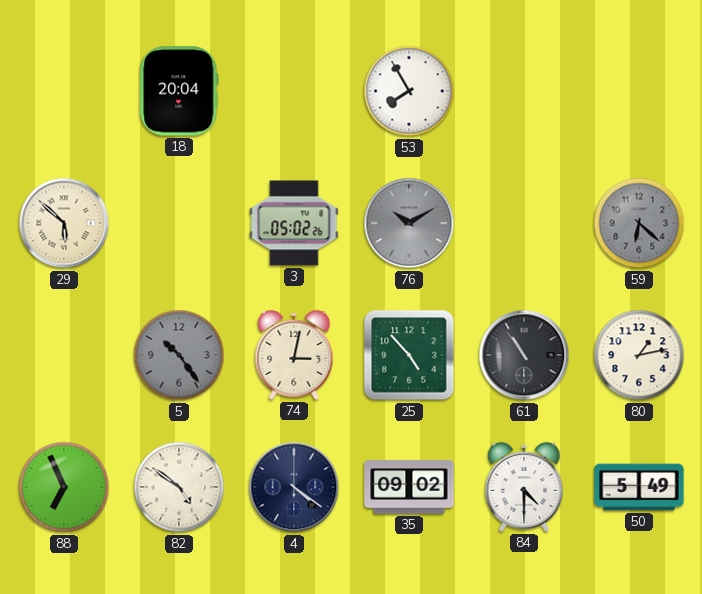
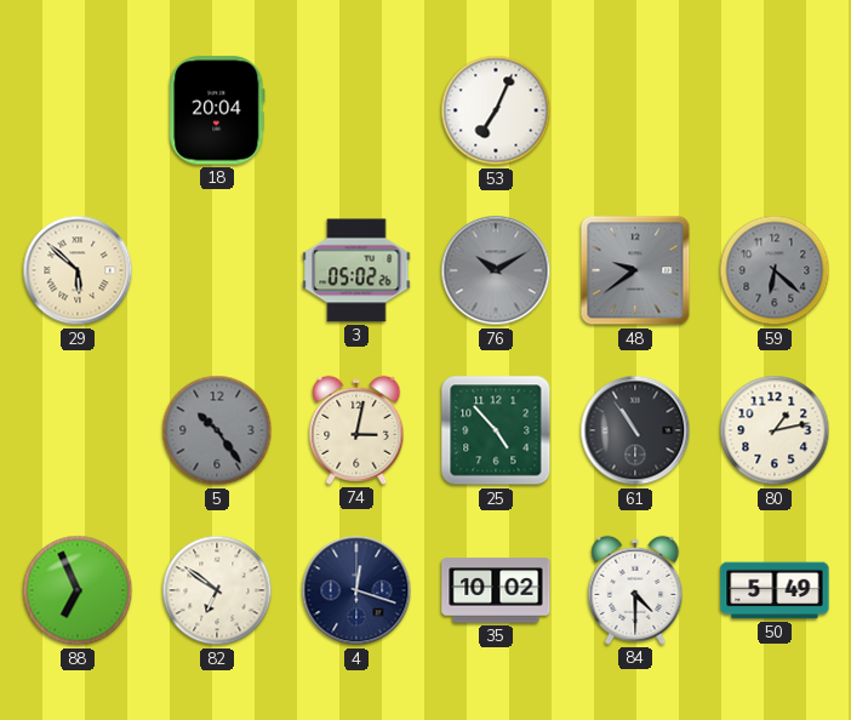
53: 7:55 -> 7:04
48: none -> 9:39
82: 4:51 -> 6:51
4: 4:21 -> 12:18
35: 09:02 -> 10:02
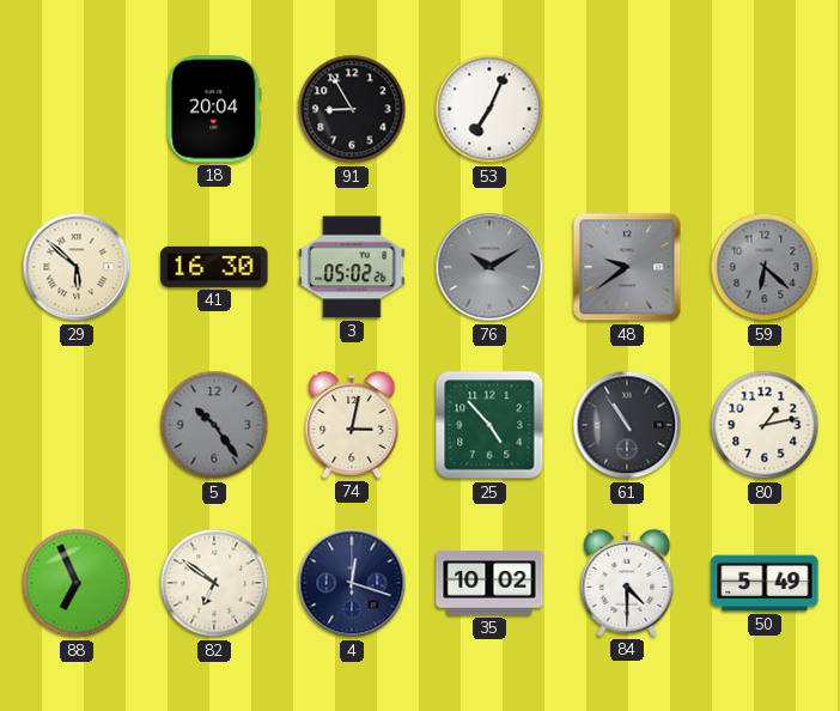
91: none -> 8:55
41: none -> 16:30
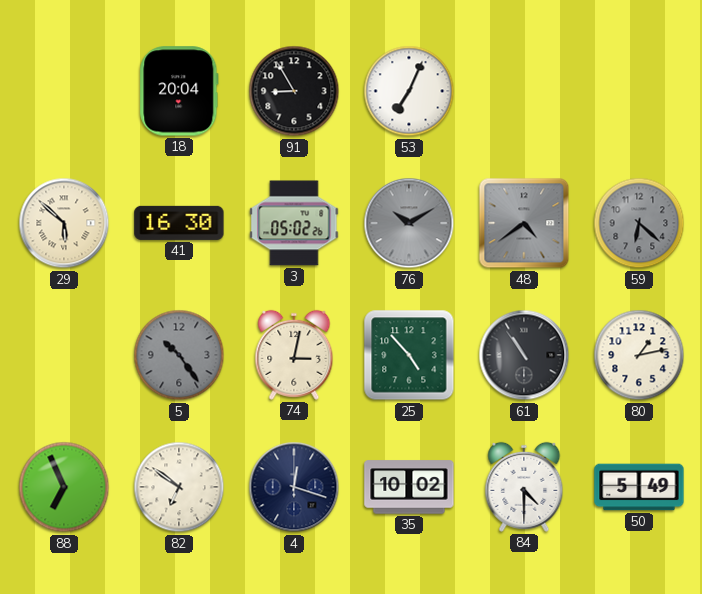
48: 9:39 -> 4:39
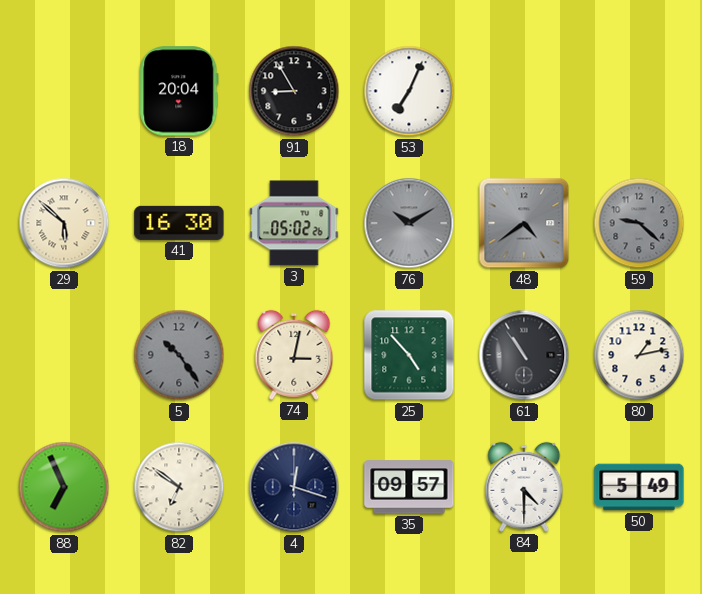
59: 6:22 -> 9:22
35: 10:02 -> 09:57
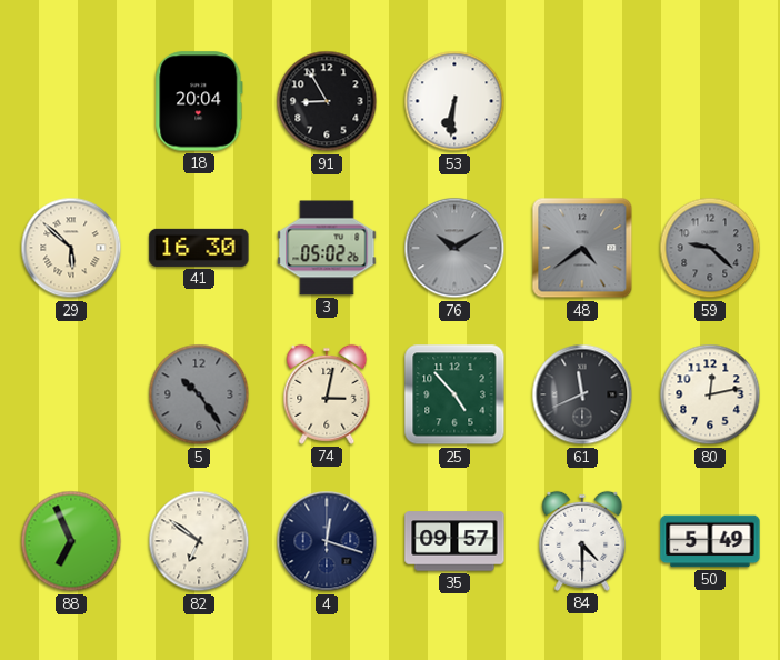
53: 7:04 -> 6:31
61: 10:54 -> 11:41
80: 1:13 -> 12:13
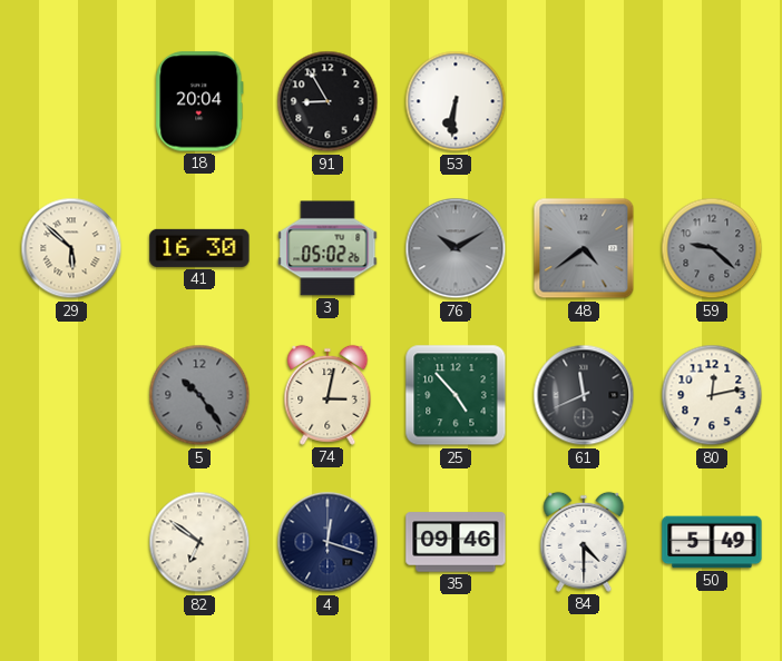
88: 6:56 -> none
35: 09:57 -> 09:46
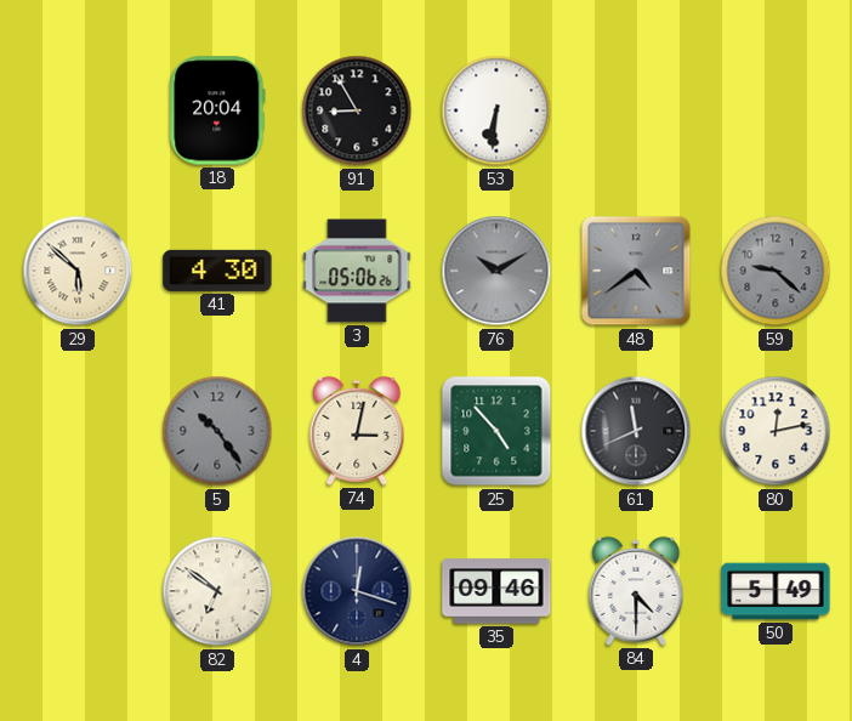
41: 16:30 -> 4:30
3: 05:02 -> 05:06
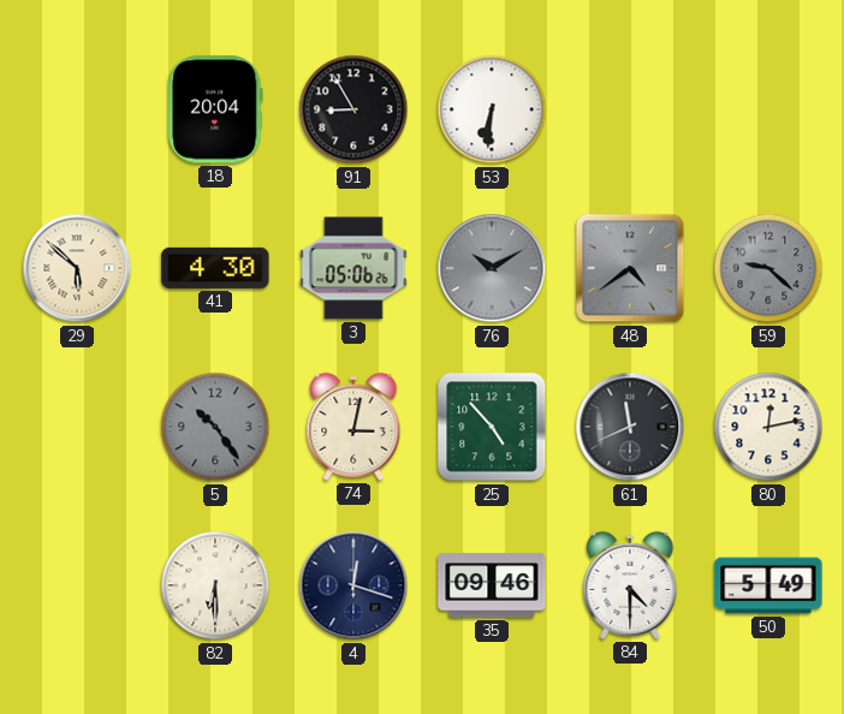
82: 6:51 -> 6:30
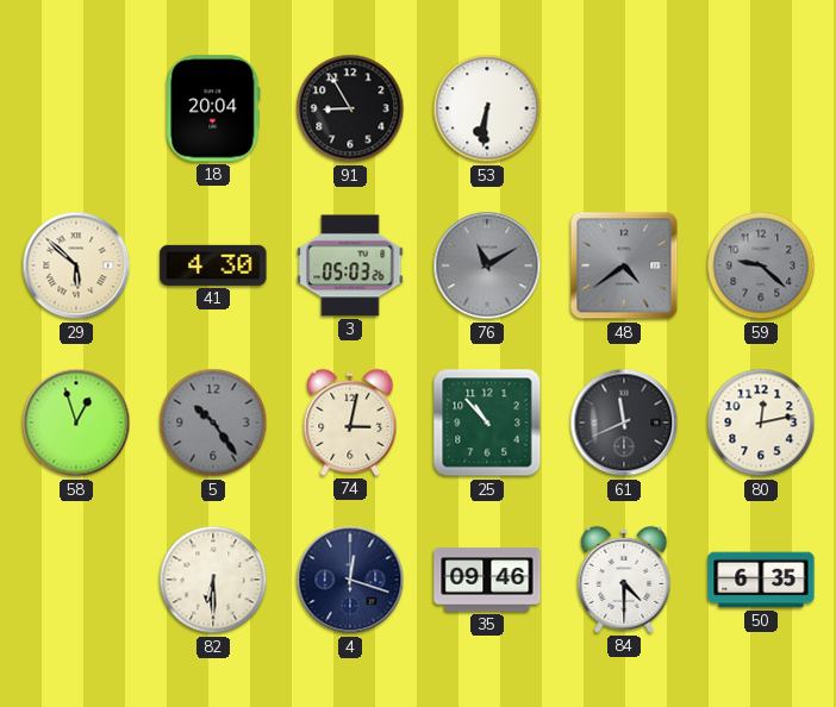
3: 05:06 -> 05:03
76: 10:10 -> 11:10
58: none -> 12:57
25: 4:53 -> 10:53
50: 5:49 -> 6:35
